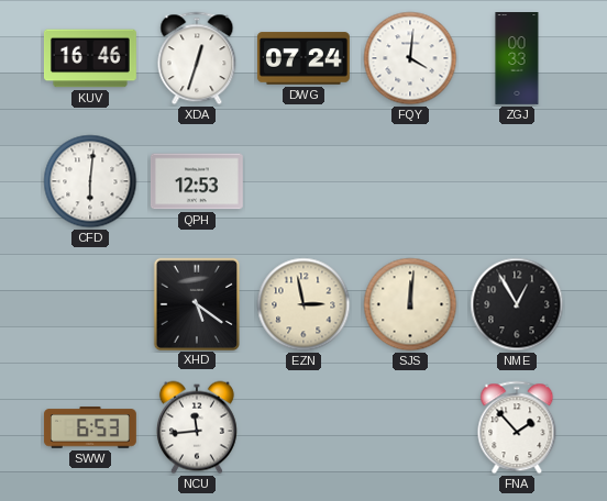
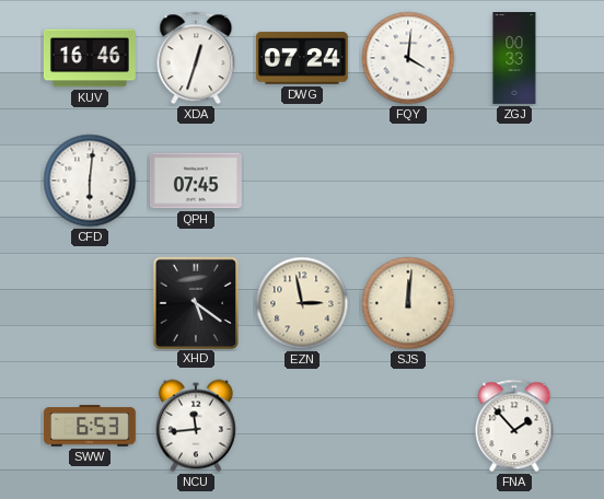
QPH: 12:53 -> 07:45
NME: 12:55 -> none
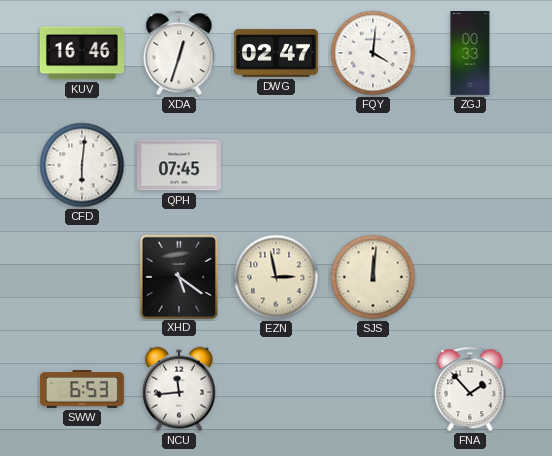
DWG: 07:24 -> 02:47
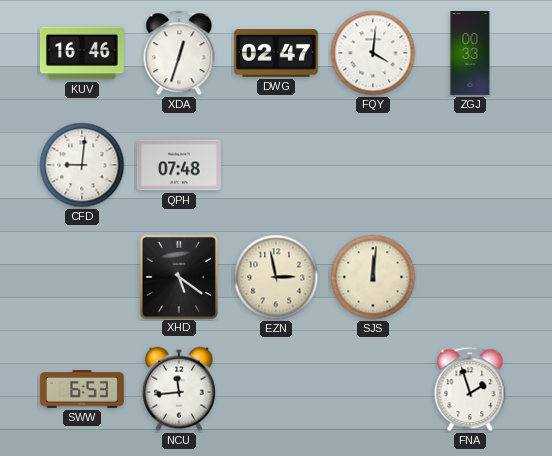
CFD: 6:01 -> 9:01
QPH: 07:45 -> 07:48
FNA: 1:53 -> 1:57
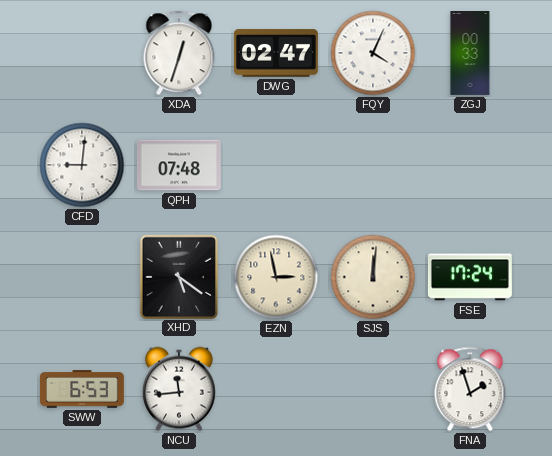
KUV: 16:46 -> none
FQY: 4:01 -> 4:04
FSE: none -> 17:24
